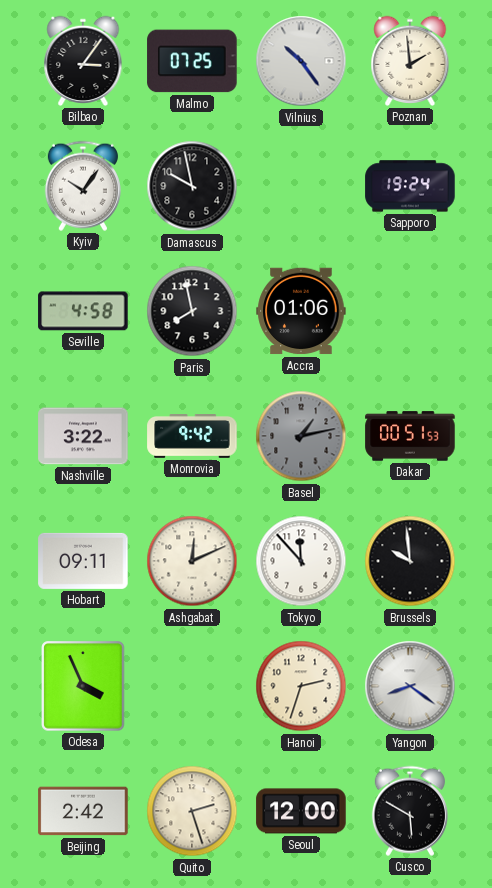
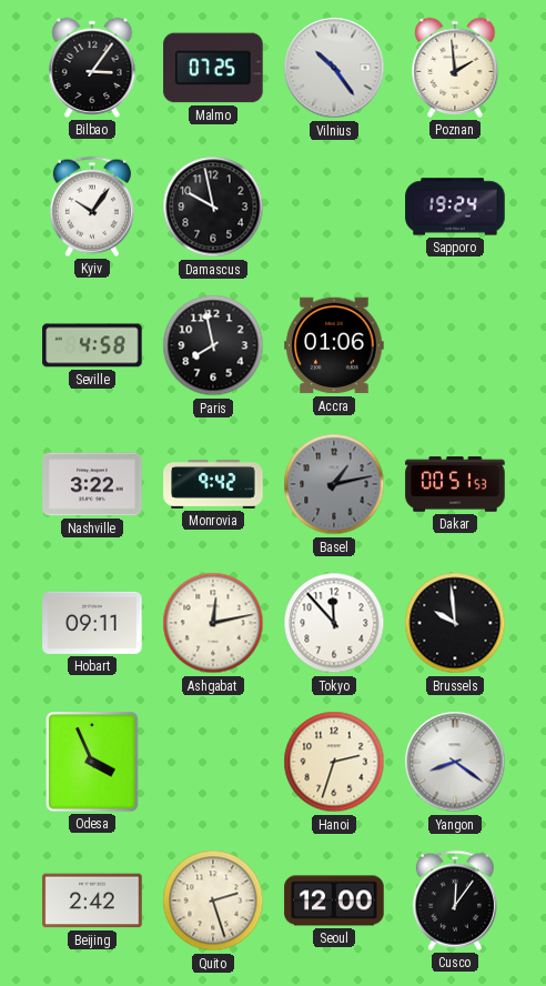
Ashgabat: 12:11 -> 12:13
Cusco: 5:50 -> 12:06
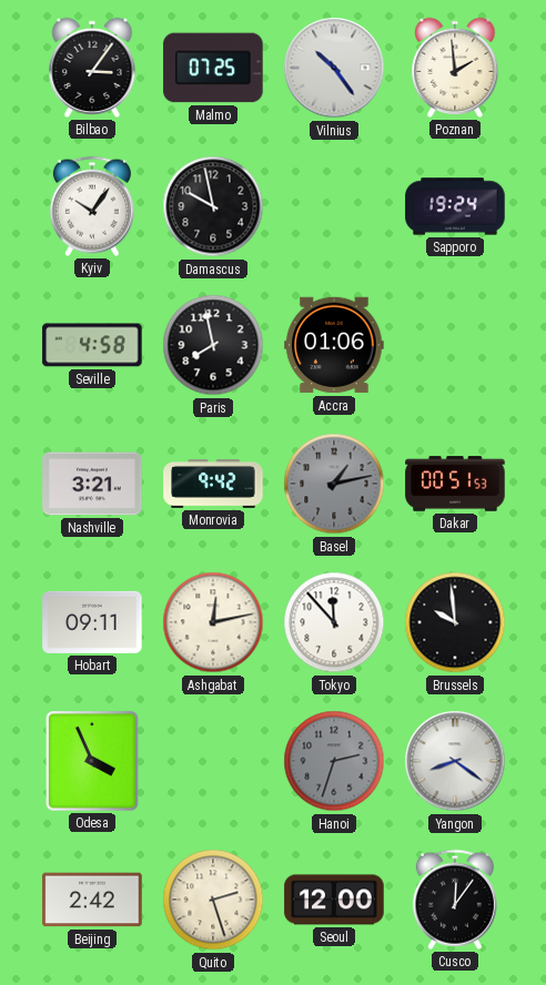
Nashville: 3:22 -> 3:21
Hanoi dial: cream -> grey
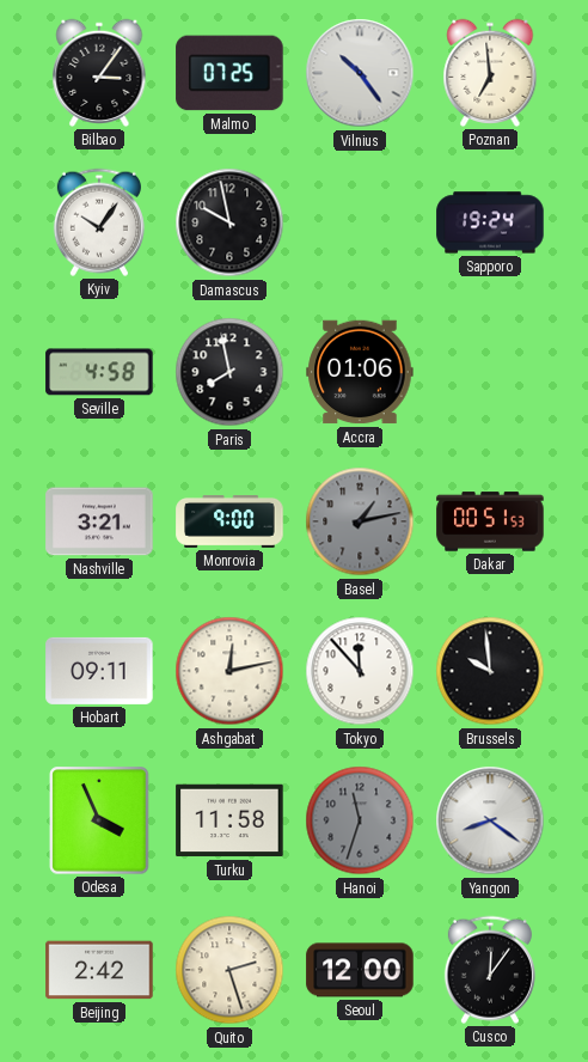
Poznan: 1:59 -> 6:59
Monrovia: 9:42 -> 9:00
Turku: none -> 11:58
Hanoi: 2:33 -> 11:33
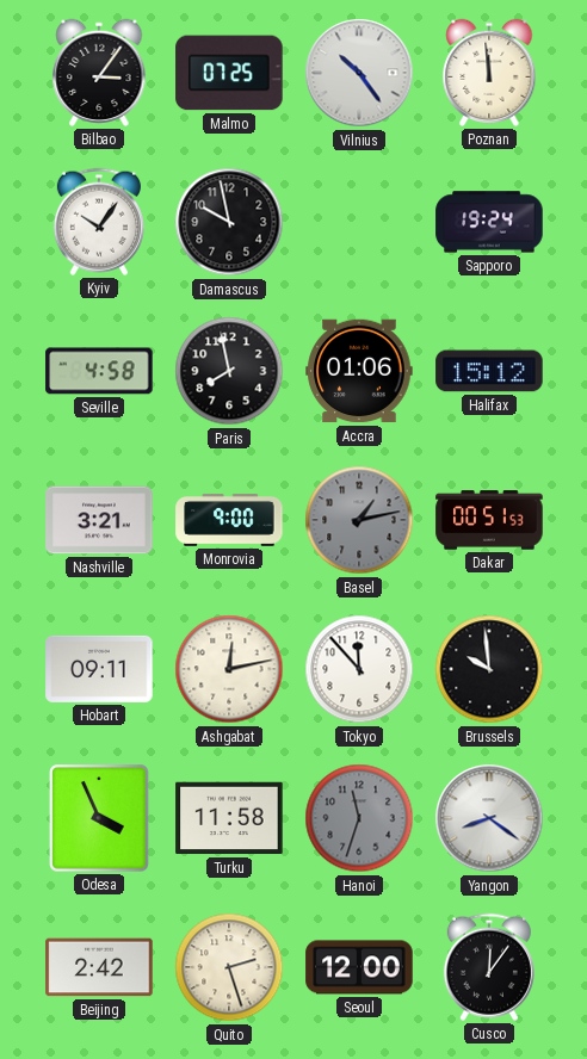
Poznan: 6:59 -> 11:59
Halifax: none -> 15:12
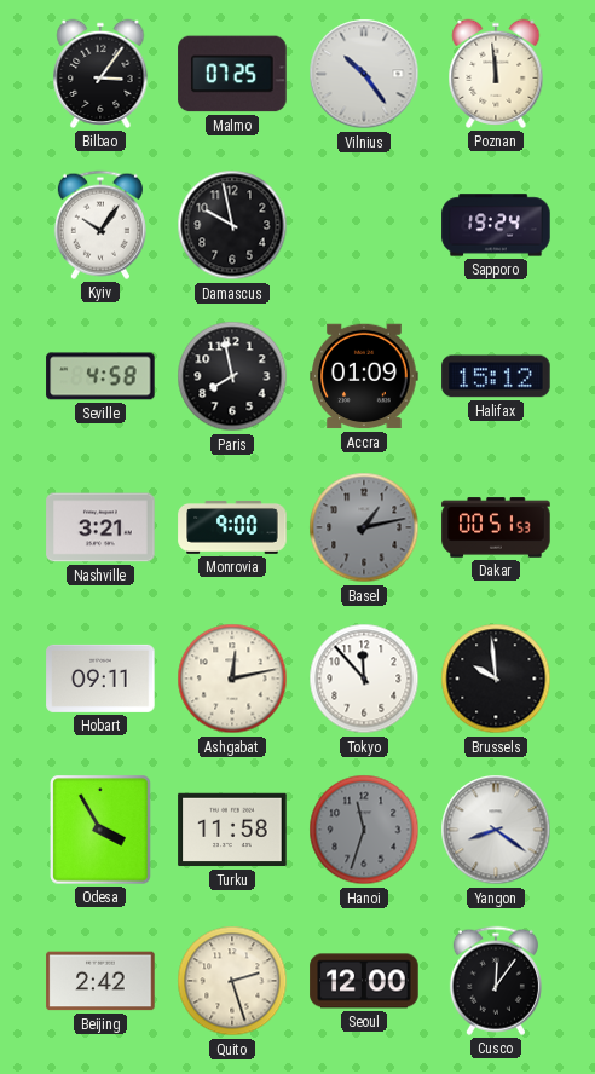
Accra: 01:06 -> 01:09
Odesa: 3:56 -> 3:55
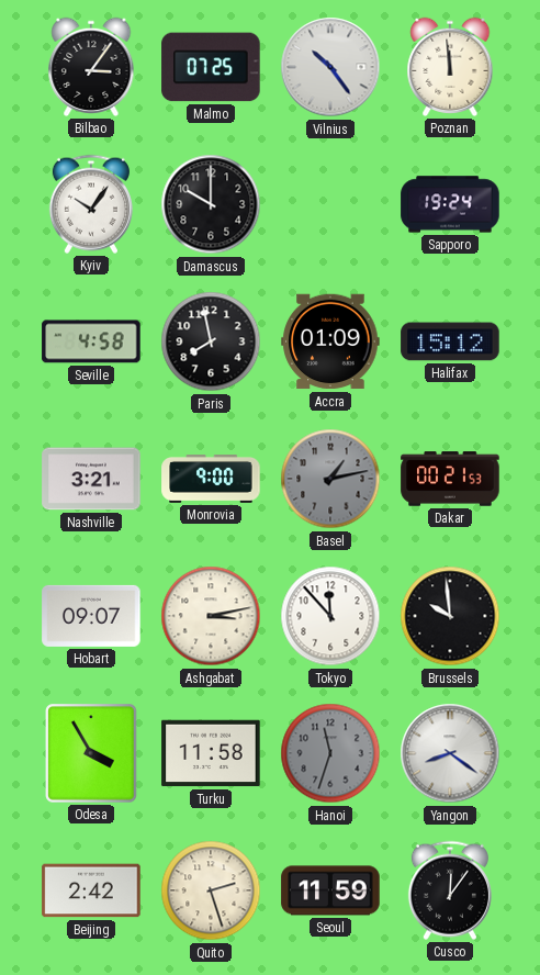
Damascus: 9:58 -> 10:00
Dakar: 00:51 -> 00:21
Hobart: 09:11 -> 09:07
Ashgabat: 12:13 -> 3:13
Seoul: 12:00 -> 11:59
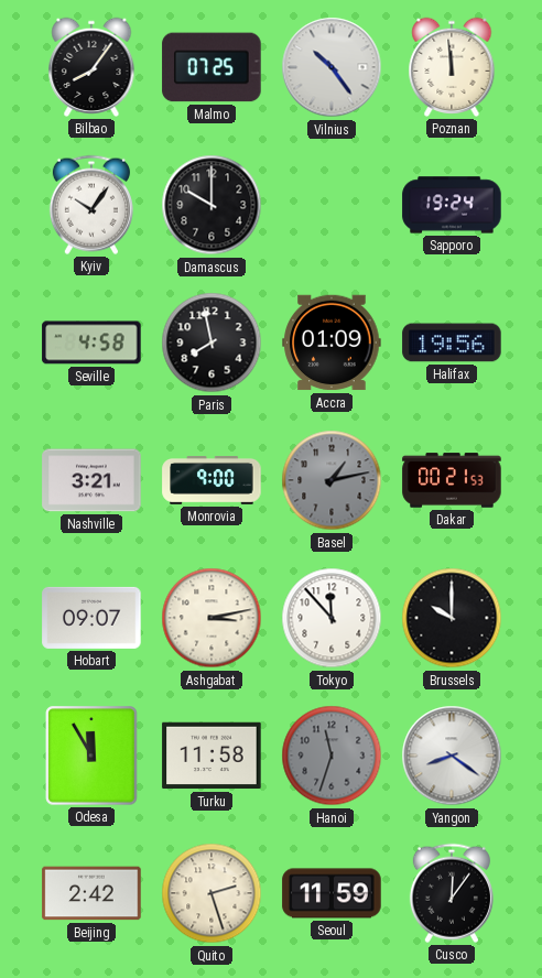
Bilbao: 3:06 -> 8:06
Halifax: 15:12 -> 19:56
Brussels: 9:59 -> 10:00
Odesa: 3:55 -> 11:55
